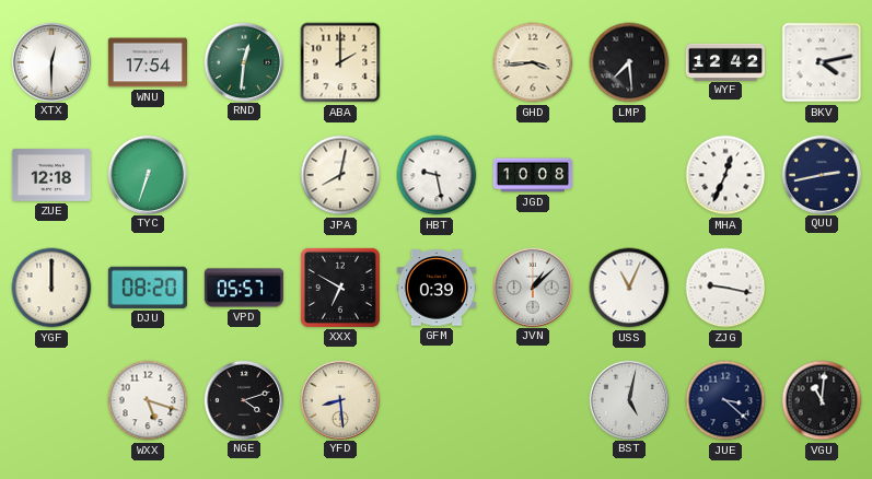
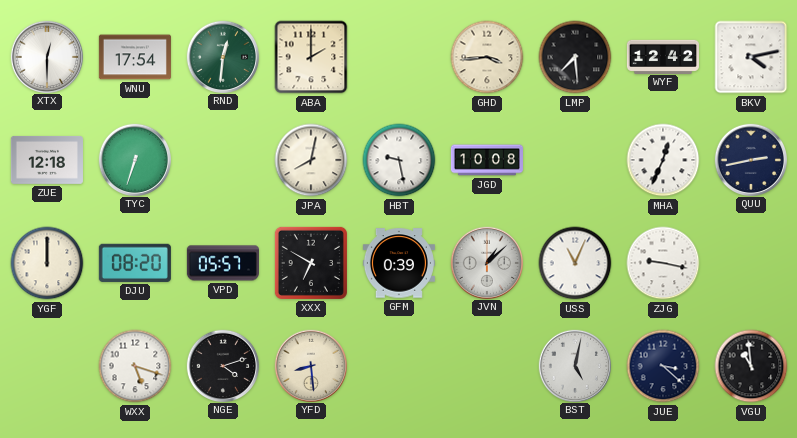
VGU: 11:01 -> 10:59
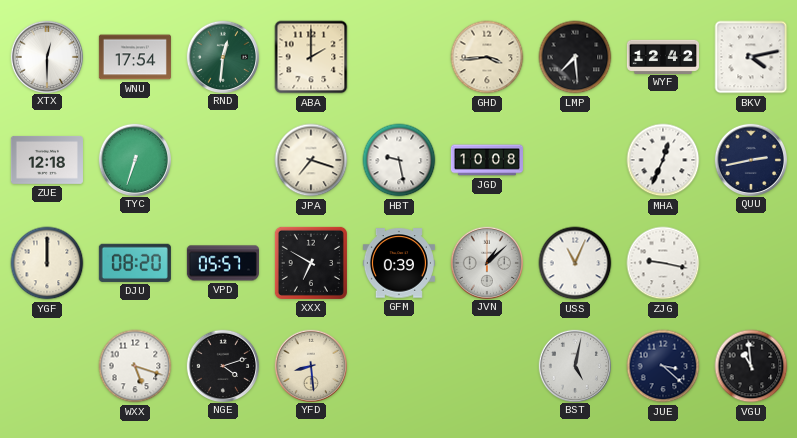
JPA: 8:02 -> 7:18
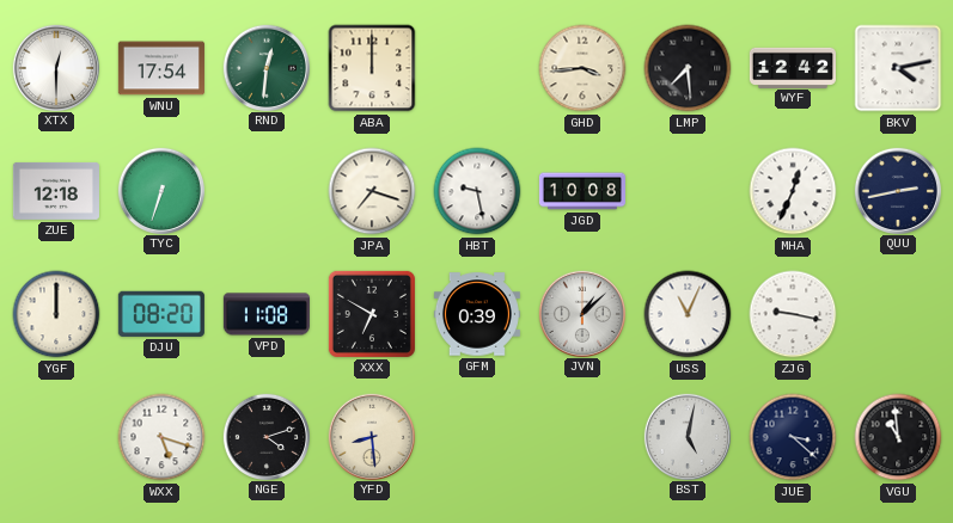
ABA: 2:00 -> 12:00
VPD: 05:57 -> 11:08
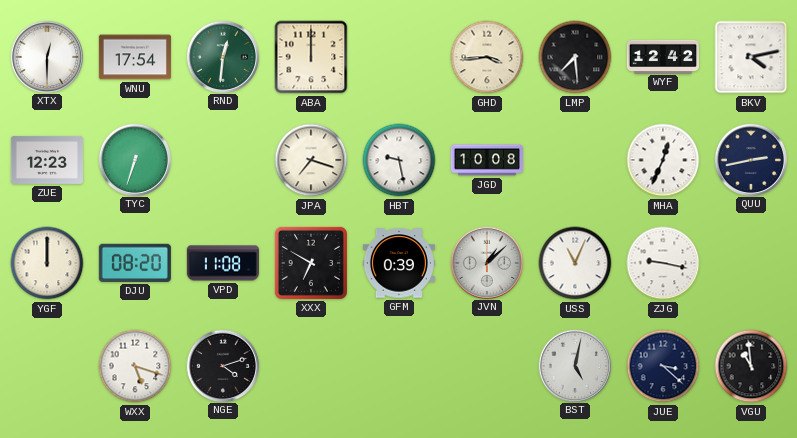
ZUE: 12:18 -> 12:23
YFD: 8:29 -> none
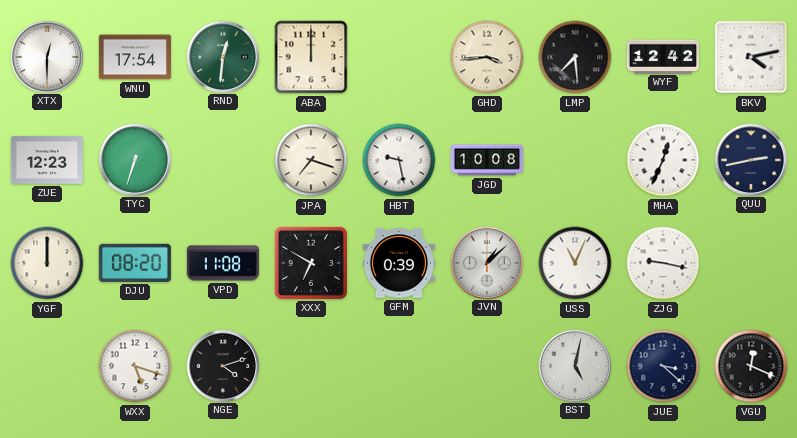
VGU: 10:59 -> 12:19
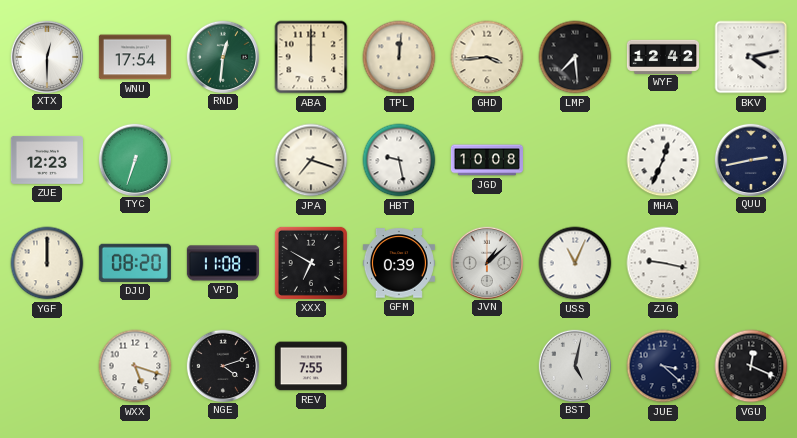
TPL: none -> 12:01
REV: none -> 7:55
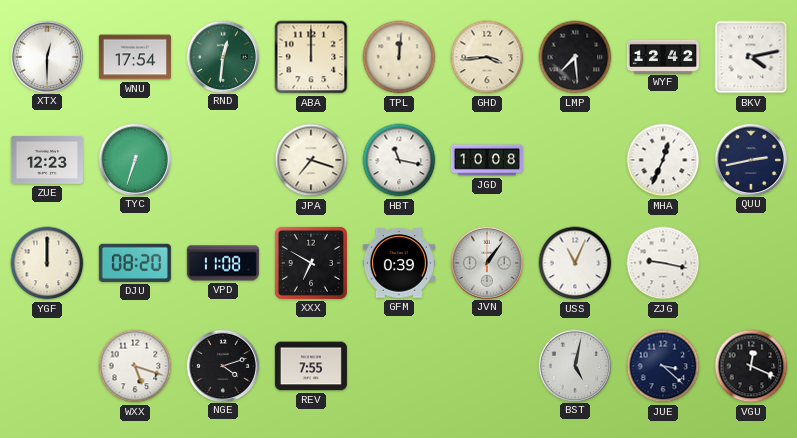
HBT: 9:28 -> 11:17
JVN: 1:08 -> 1:06
